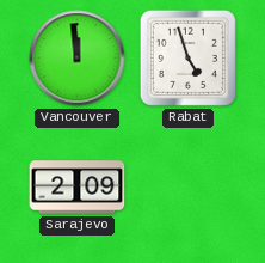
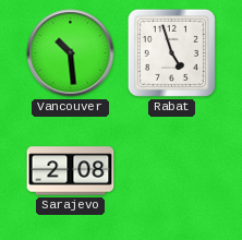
Vancouver: 11:59 -> 10:29
Sarajevo: 2:09 -> 2:08
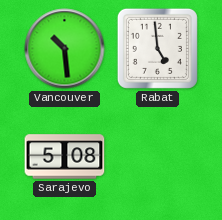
Rabat: 4:57 -> 4:59
Sarajevo: 2:08 -> 5:08
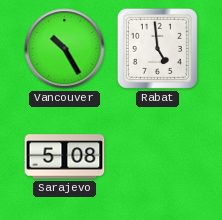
Vancouver: 10:29 -> 10:25
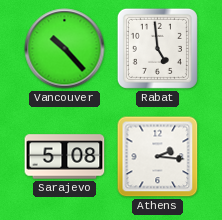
Vancouver: 10:25 -> 10:23
Athens: none -> 2:16
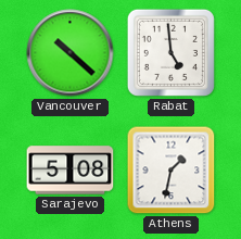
Vancouver: 10:23 -> 10:22
Athens: 2:16 -> 1:32
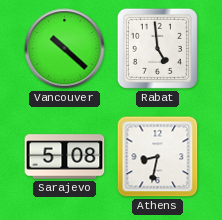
Athens: 1:32 -> 8:32
